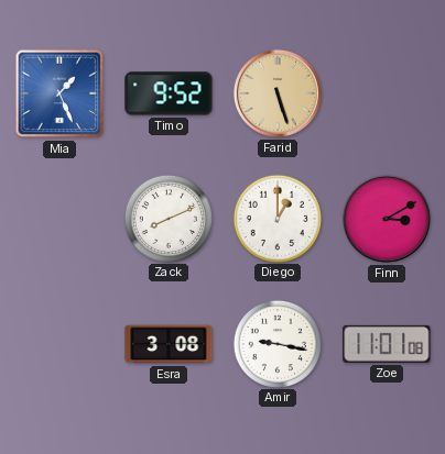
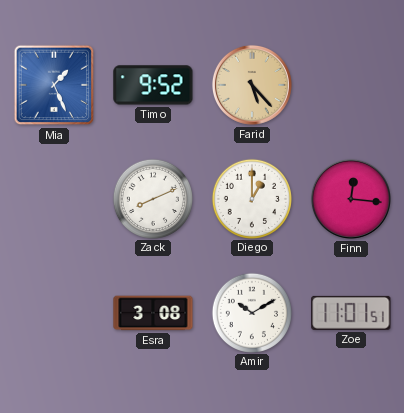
Farid: 5:27 -> 5:23
Finn: 3:10 -> 12:16
Amir: 9:17 -> 10:10
Zoe: 11:01:08 -> 11:01:51
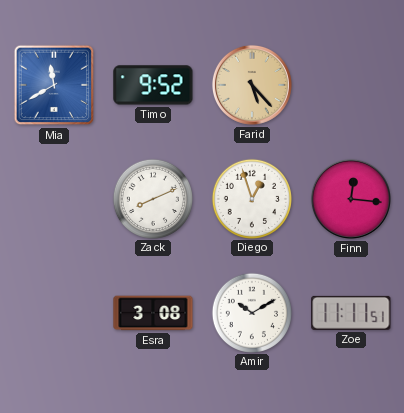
Mia: 1:26 -> 11:40
Diego: 1:00 -> 12:57
Zoe: 11:01 -> 11:11
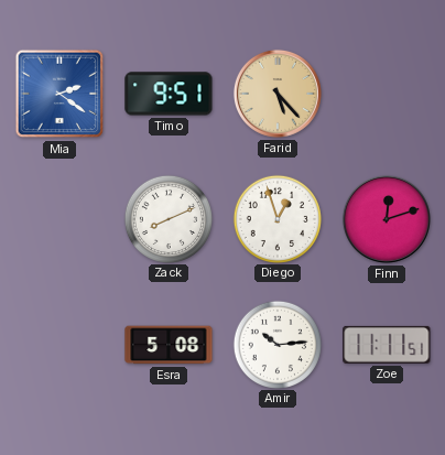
Mia: 11:40 -> 2:21
Timo: 9:52 -> 9:51
Finn: 12:16 -> 12:12
Esra: 3:08 -> 5:08
Amir: 10:10 -> 10:14
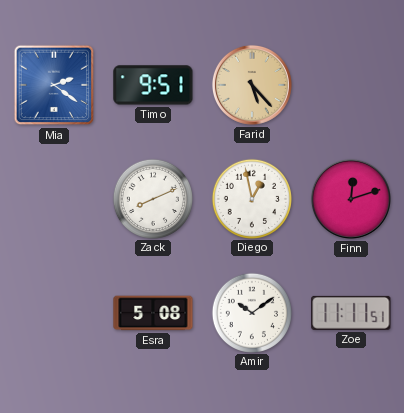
Diego: 12:57 -> 12:58
Amir: 10:14 -> 10:09
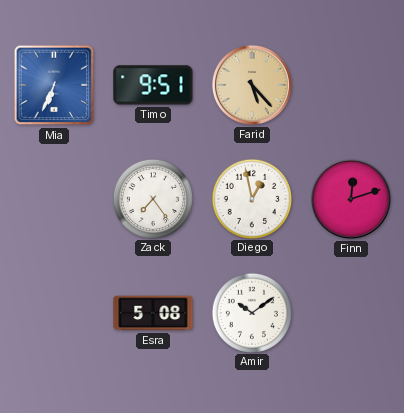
Mia: 2:21 -> 6:34
Zack: 8:11 -> 7:24
Zoe: 11:11 -> none
